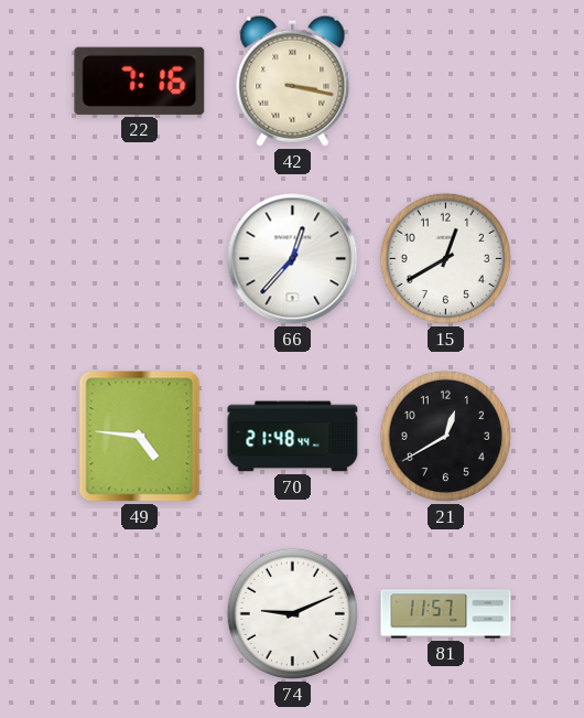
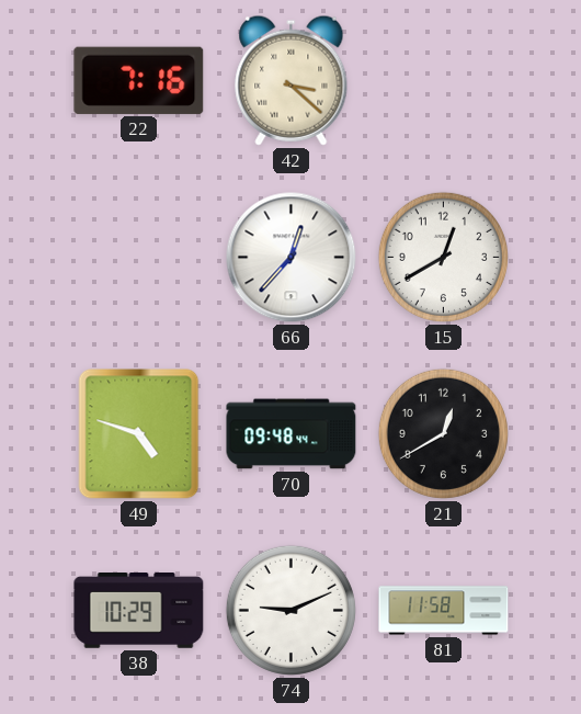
42: 3:17 -> 3:22
49: 4:46 -> 4:48
70: 21:48 -> 09:48
38: none -> 10:29
81: 11:57 -> 11:58
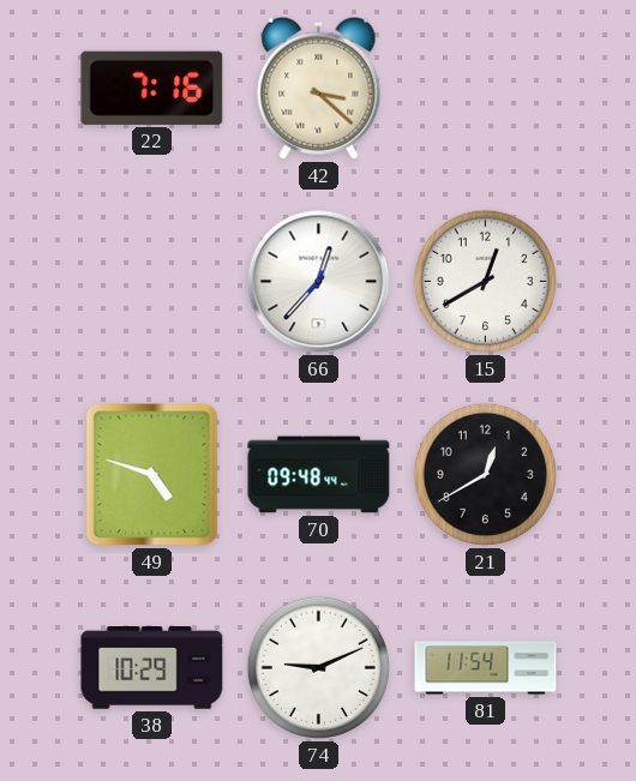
81: 11:58 -> 11:54
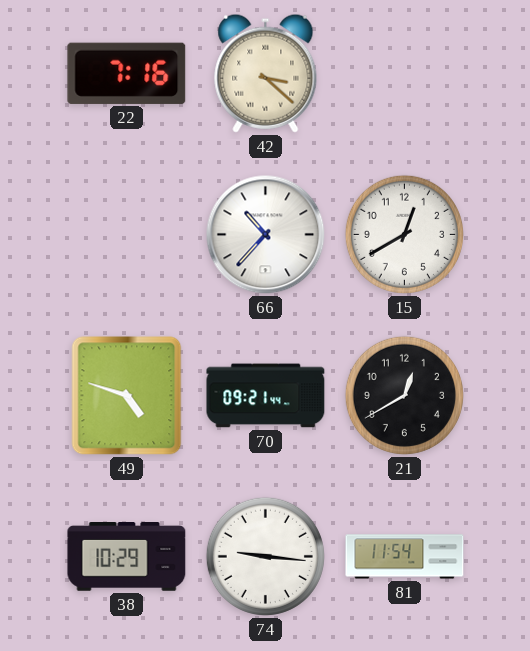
66: 12:37 -> 10:37
70: 09:48 -> 09:21
74: 9:11 -> 9:16
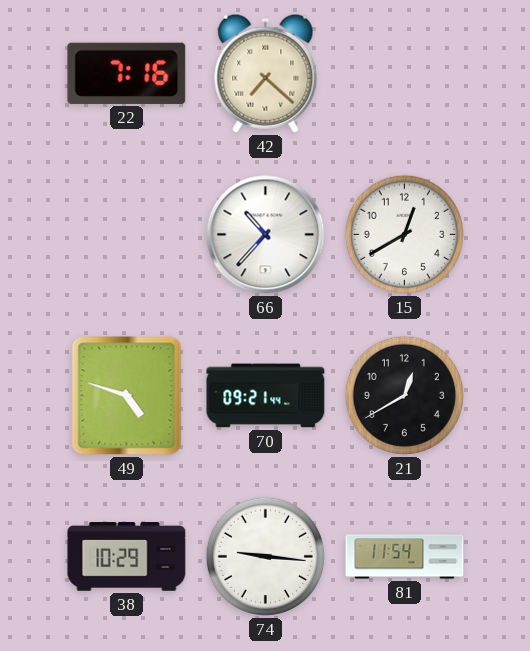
42: 3:22 -> 7:22
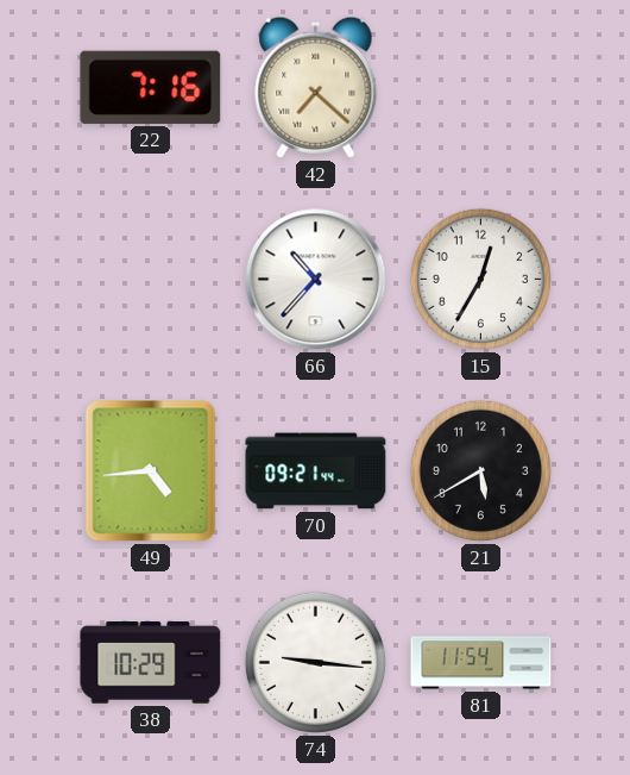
15: 12:40 -> 12:35
49: 4:48 -> 4:44
21: 12:40 -> 5:40
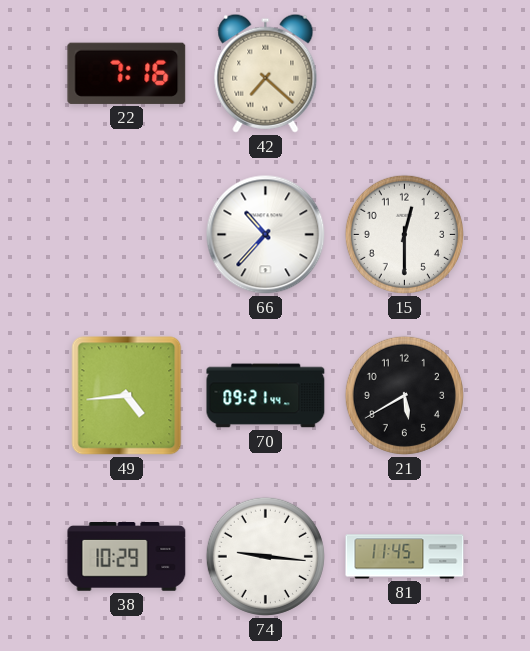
15: 12:35 -> 12:30
81: 11:54 -> 11:45
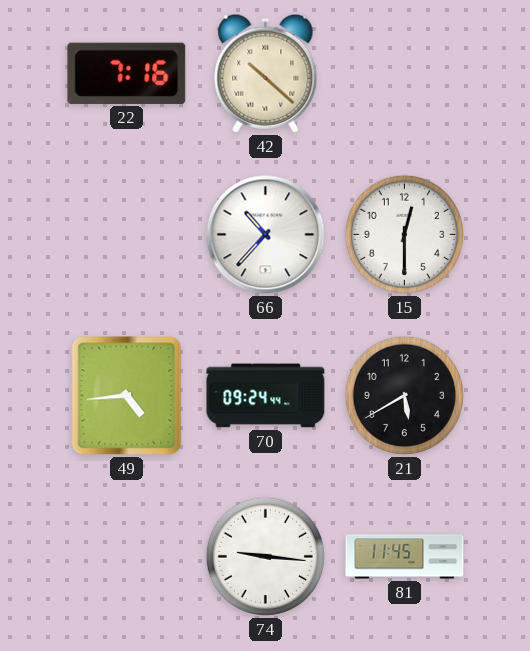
42: 7:22 -> 10:22
70: 09:21 -> 09:24
38: 10:29 -> none
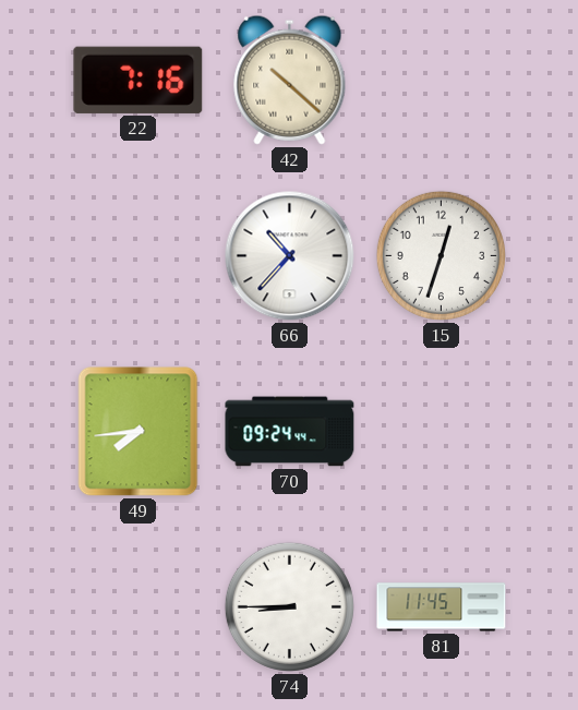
15: 12:30 -> 12:33
49: 4:44 -> 7:44
21: 5:40 -> none
74: 9:16 -> 8:45
